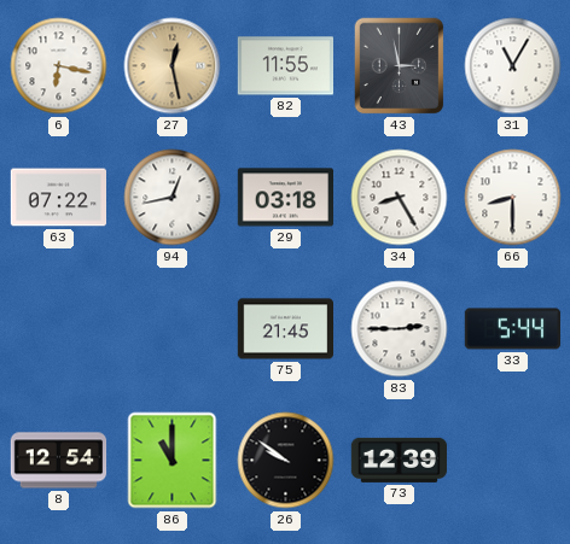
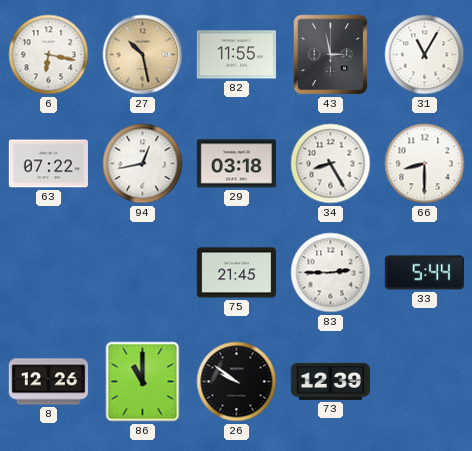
27: 12:28 -> 10:28
8: 12:54 -> 12:26
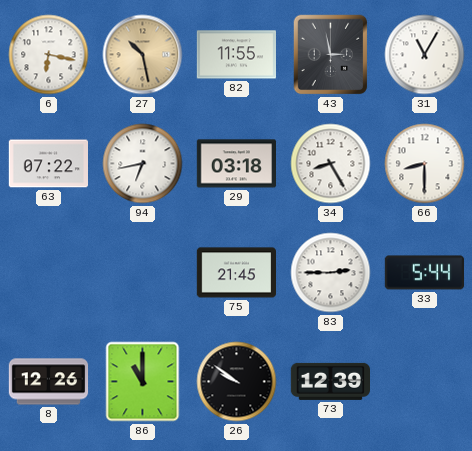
94: 12:43 -> 6:43
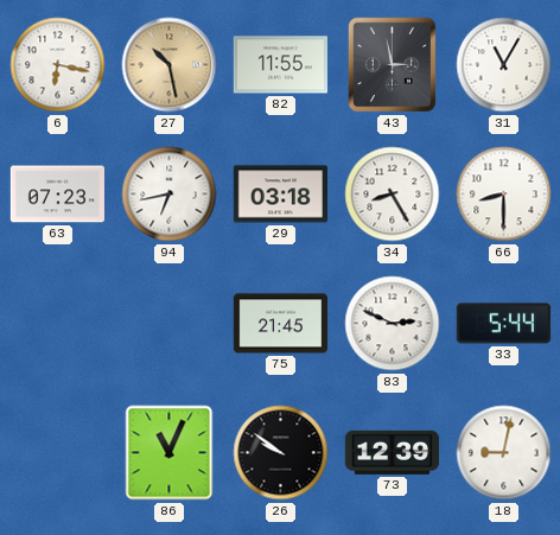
63: 07:22 -> 07:23
83: 2:45 -> 2:49
8: 12:26 -> none
86: 11:00 -> 11:04
18: none -> 9:02
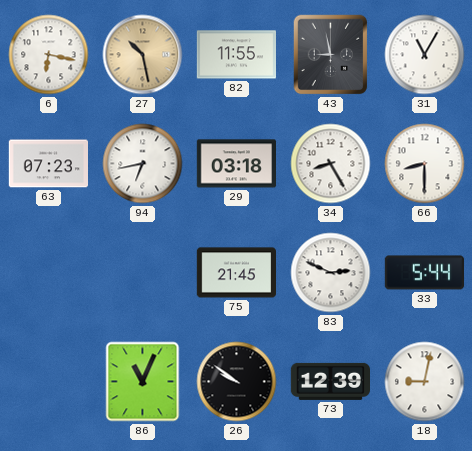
43: 2:58 -> 8:58
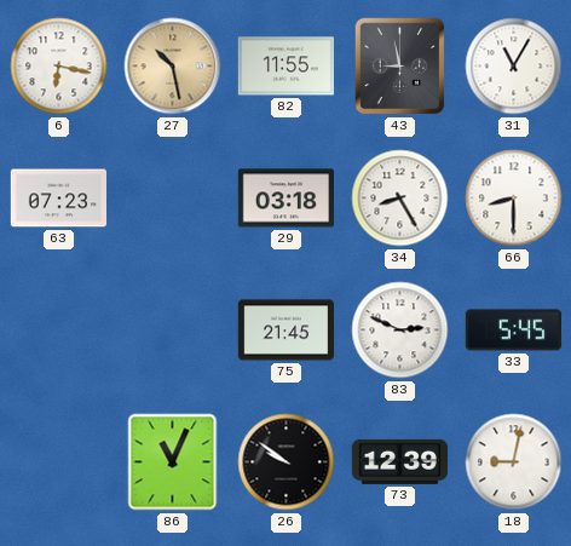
94: 6:43 -> none
33: 5:44 -> 5:45
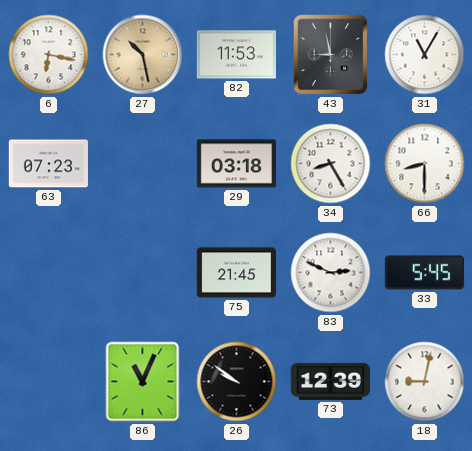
82: 11:55 -> 11:53
